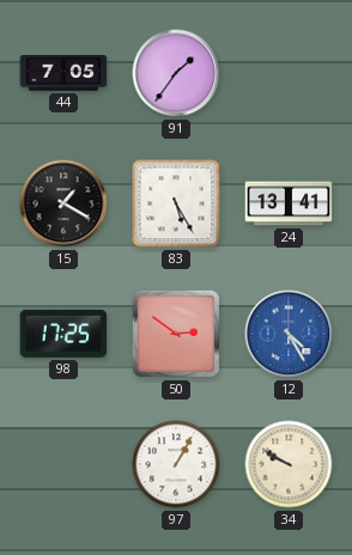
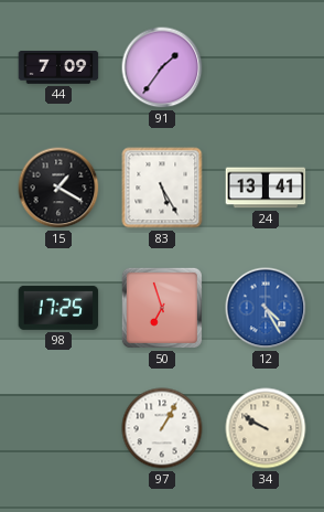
44: 7:05 -> 7:09
50: 2:51 -> 6:57
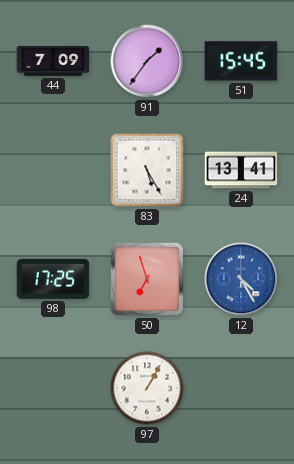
51: none -> 15:45
15: 1:20 -> none
34: 9:50 -> none
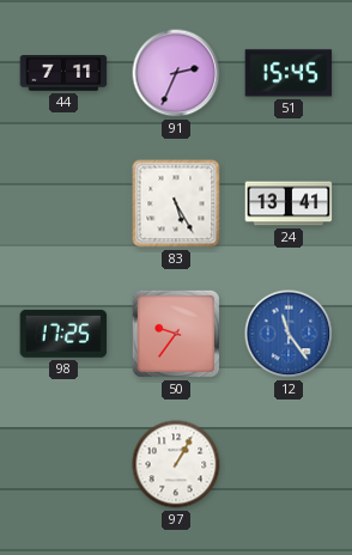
44: 7:09 -> 7:11
91: 1:36 -> 2:34
50: 6:57 -> 9:36
12: 4:25 -> 11:24
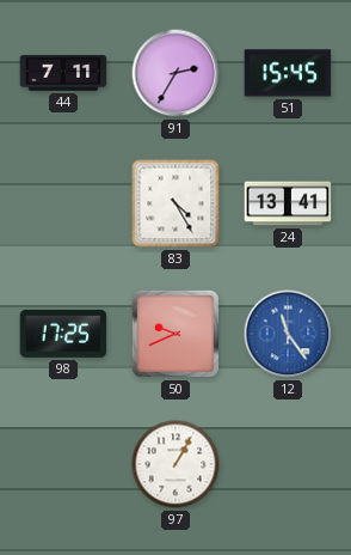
91: 2:34 -> 2:35
83: 5:25 -> 4:25
50: 9:36 -> 9:41
